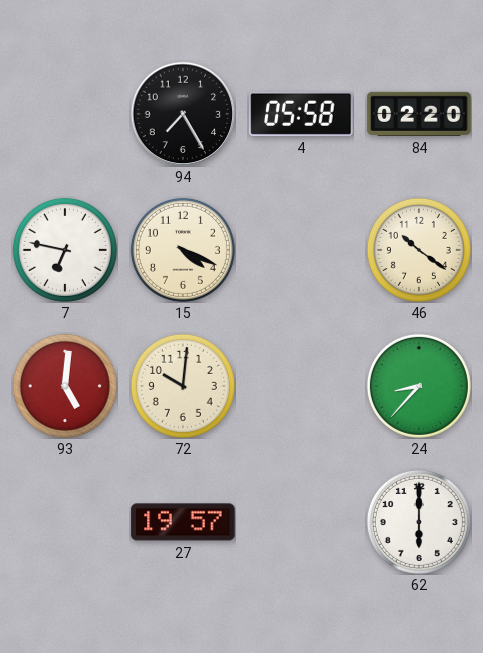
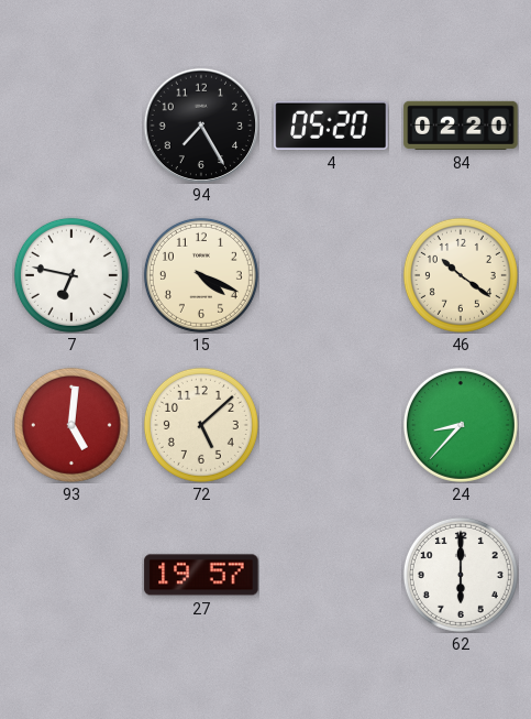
4: 05:58 -> 05:20
72: 10:01 -> 5:08
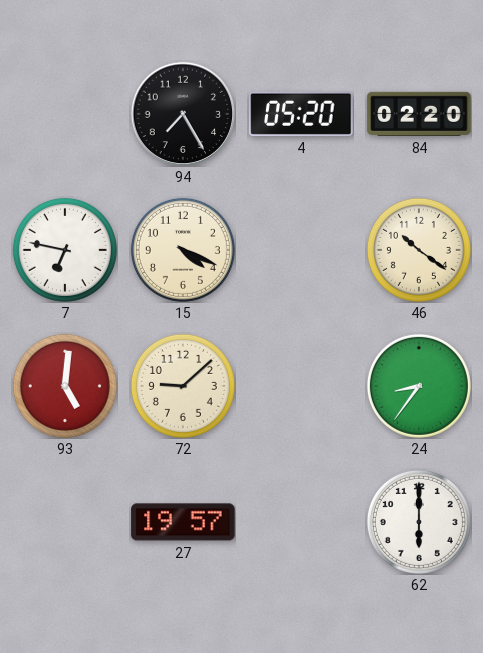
72: 5:08 -> 9:08
24: 8:37 -> 8:36
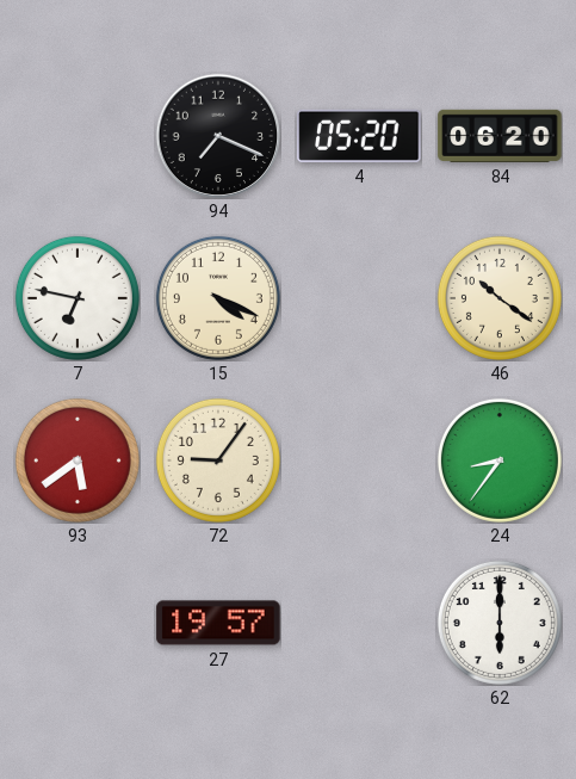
94: 7:25 -> 7:19
84: 02:20 -> 06:20
93: 5:01 -> 5:39
72: 9:08 -> 9:06
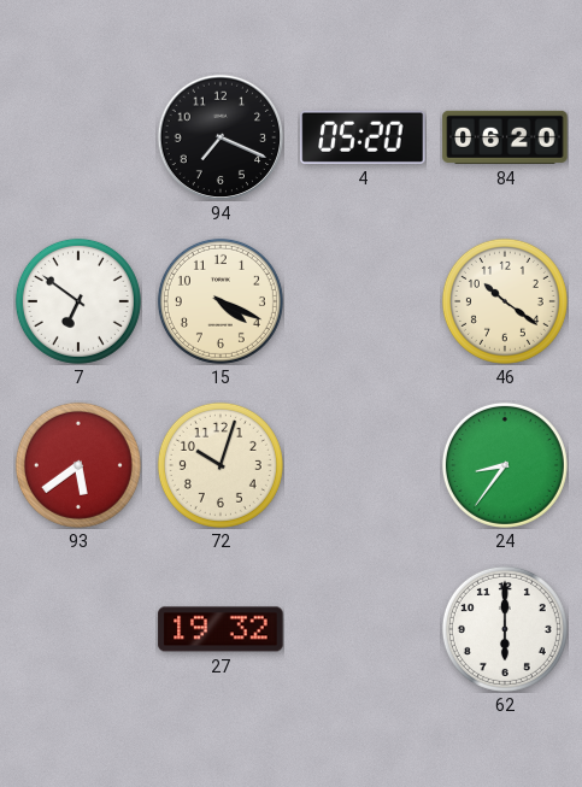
7: 6:47 -> 6:51
72: 9:06 -> 10:03
27: 19:57 -> 19:32
